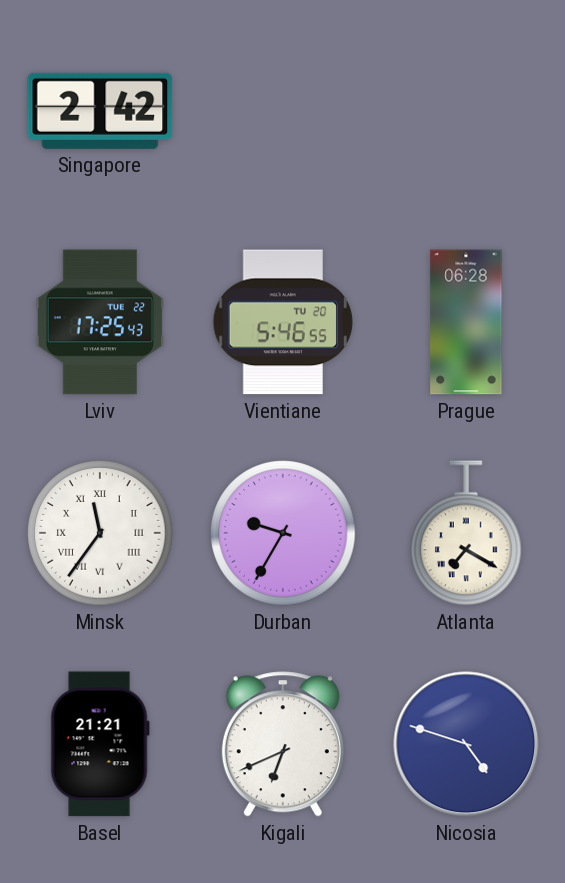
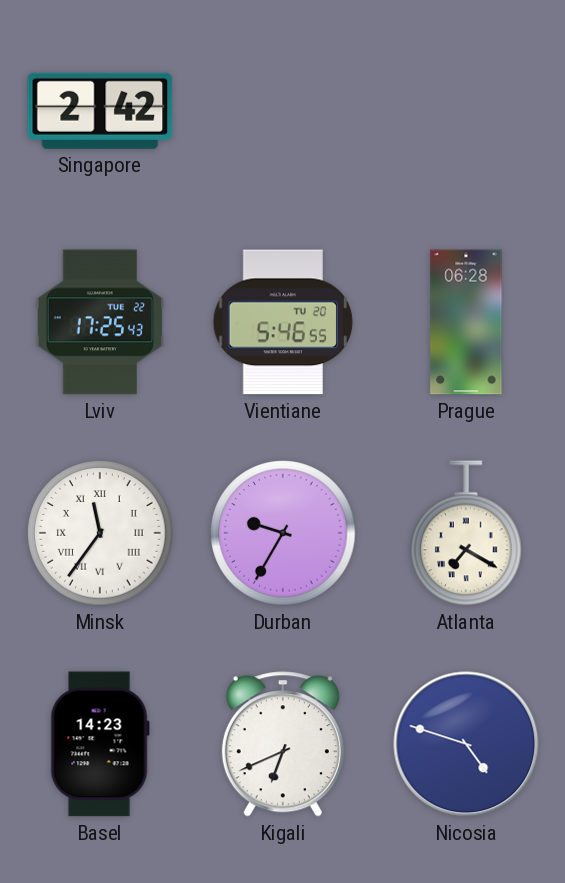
Basel: 21:21 -> 14:23
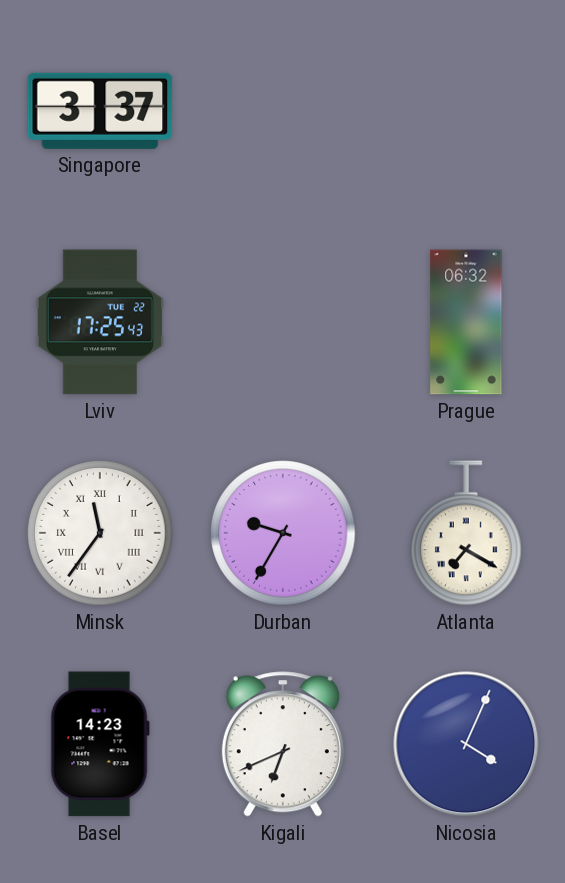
Singapore: 2:42 -> 3:37
Vientiane: 5:46 -> none
Prague: 06:28 -> 06:32
Nicosia: 4:48 -> 4:04
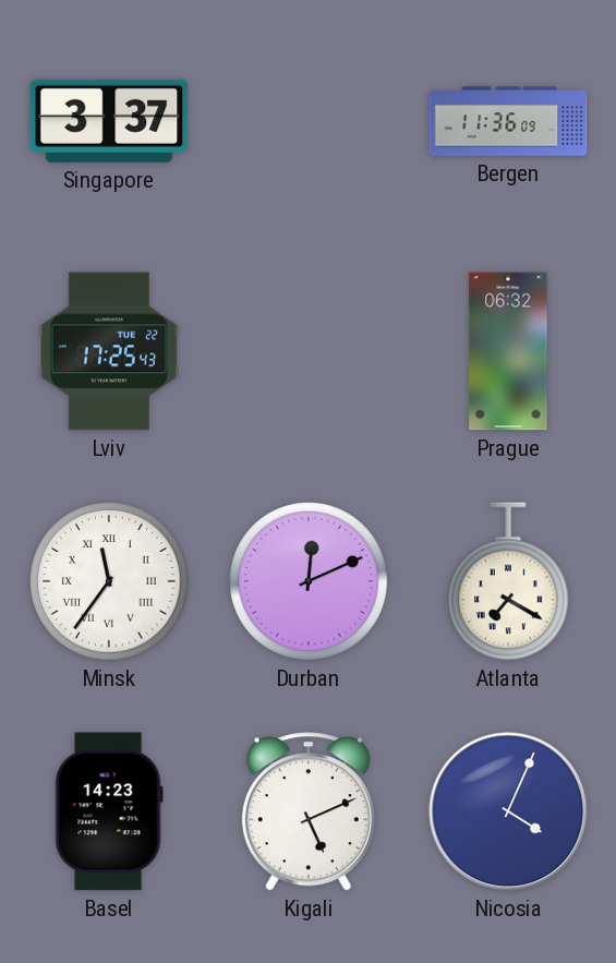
Bergen: none -> 11:36
Durban: 9:35 -> 12:11
Kigali: 6:41 -> 5:11
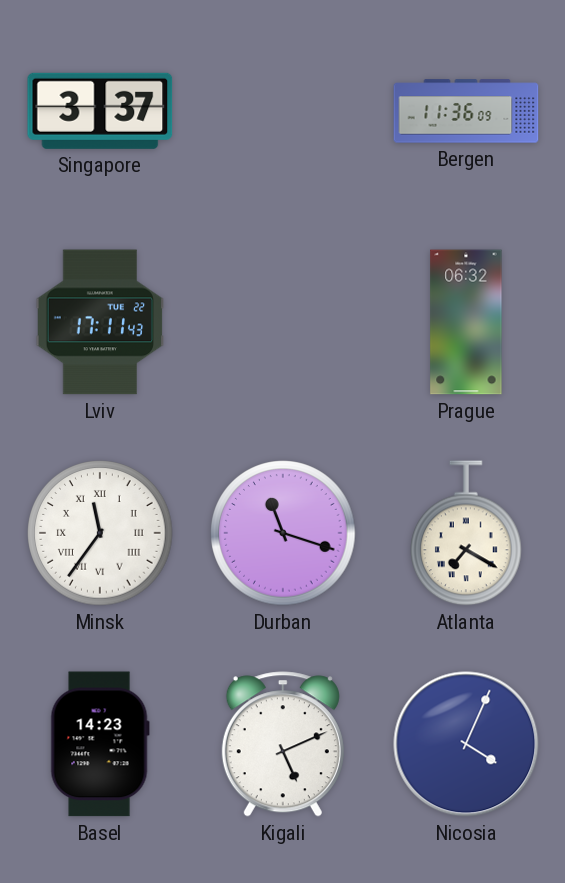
Lviv: 17:25 -> 17:11
Durban: 12:11 -> 11:18
